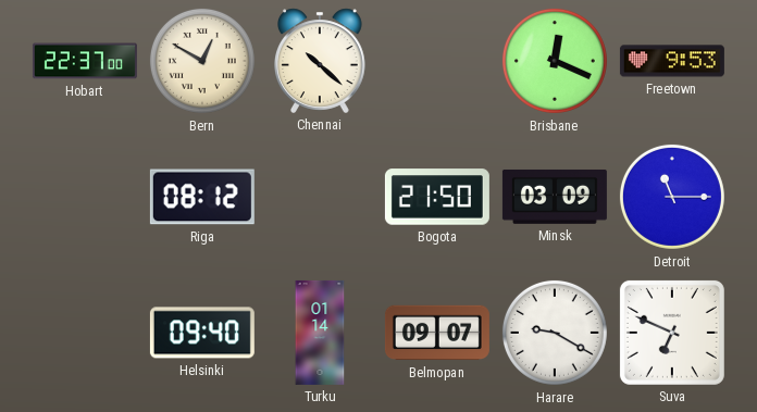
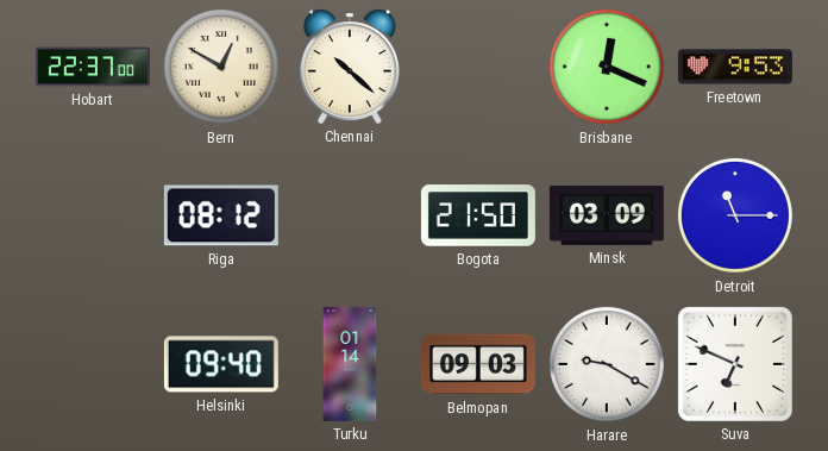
Belmopan: 09:07 -> 09:03
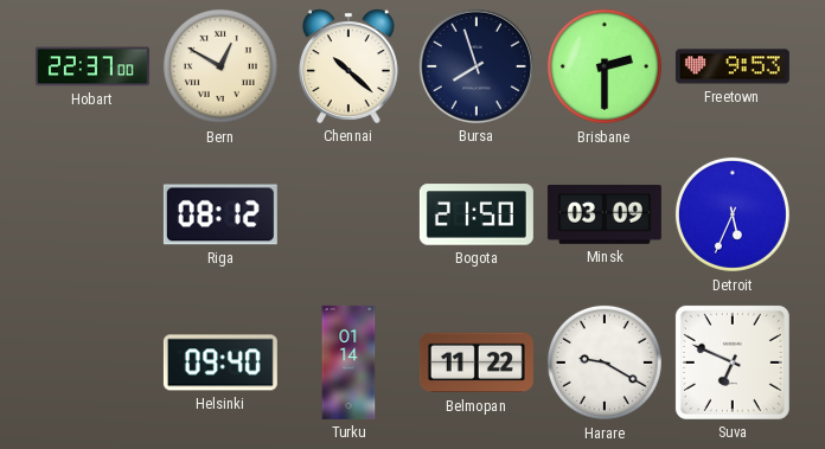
Bursa: none -> 7:57
Brisbane: 12:19 -> 2:30
Detroit: 11:15 -> 5:34
Belmopan: 09:03 -> 11:22
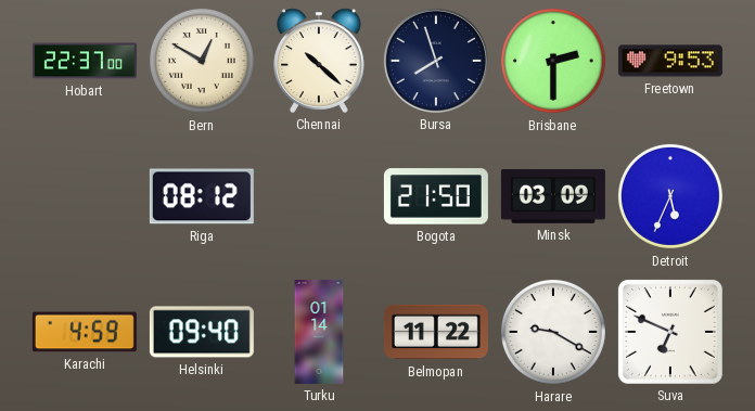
Karachi: none -> 4:59
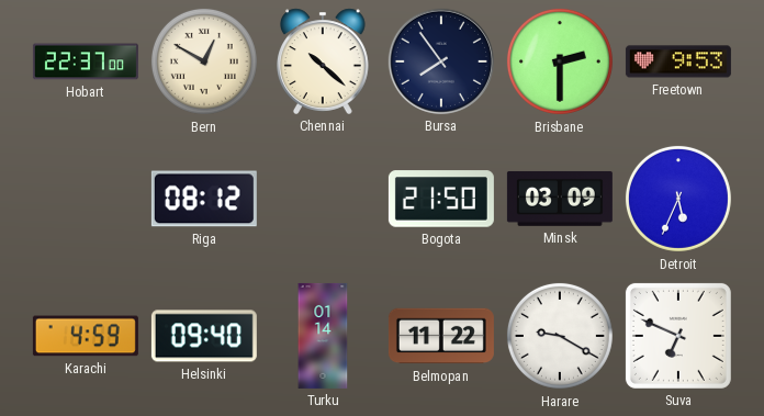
Bursa: 7:57 -> 7:54
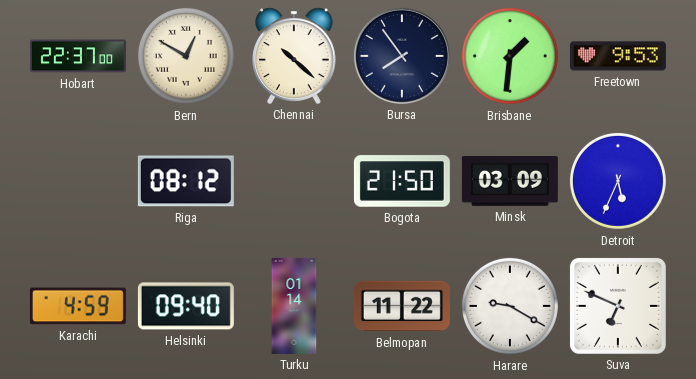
Brisbane: 2:30 -> 1:31
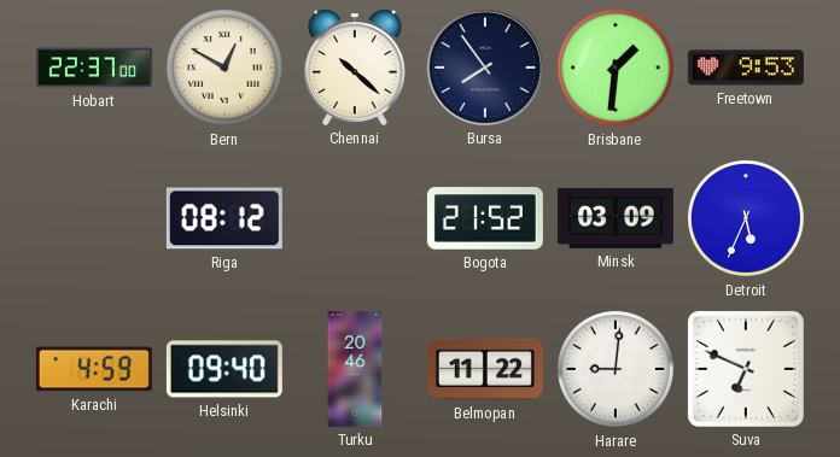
Bogota: 21:50 -> 21:52
Turku: 01:14 -> 20:46
Harare: 9:20 -> 9:01
